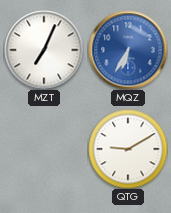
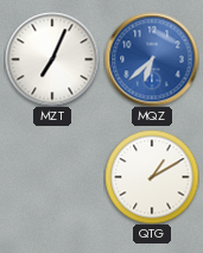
MQZ: 6:35 -> 6:38
QTG: 9:10 -> 1:10
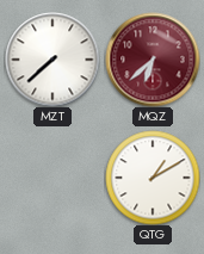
MZT: 7:04 -> 7:38
MQZ dial: blue -> burgundy
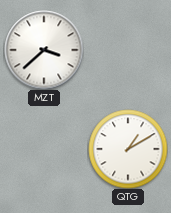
MZT: 7:38 -> 3:38
MQZ: 6:38 -> none
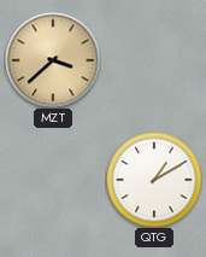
MZT dial: white -> champagne
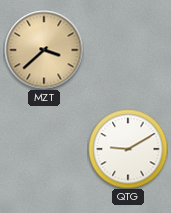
QTG: 1:10 -> 9:10
